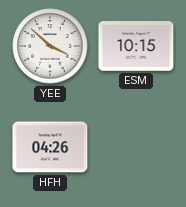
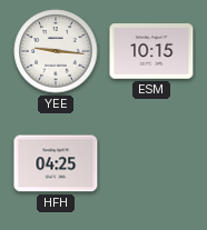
YEE: 3:52 -> 9:16
HFH: 04:26 -> 04:25
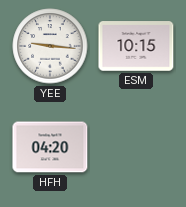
HFH: 04:25 -> 04:20
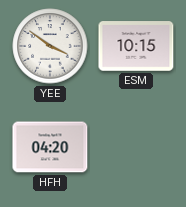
YEE: 9:16 -> 3:51
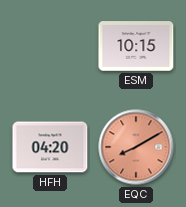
YEE: 3:51 -> none
EQC: none -> 8:10
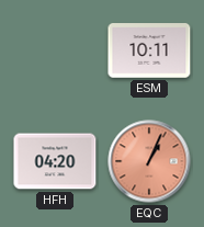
ESM: 10:15 -> 10:11
EQC: 8:10 -> 1:04
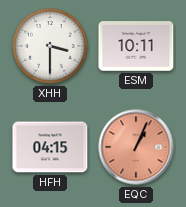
XHH: none -> 3:30
HFH: 04:20 -> 04:15
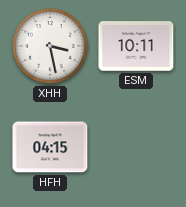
XHH: 3:30 -> 3:28
EQC: 1:04 -> none
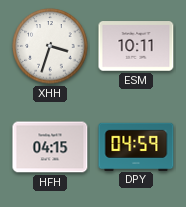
XHH: 3:28 -> 3:33
DPY: none -> 04:59
